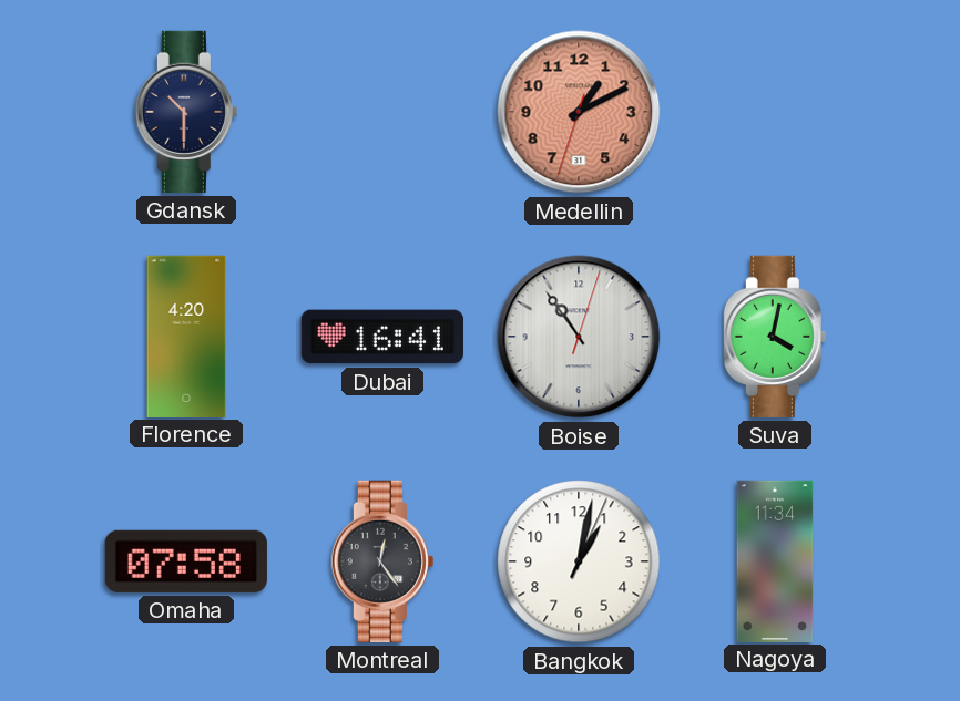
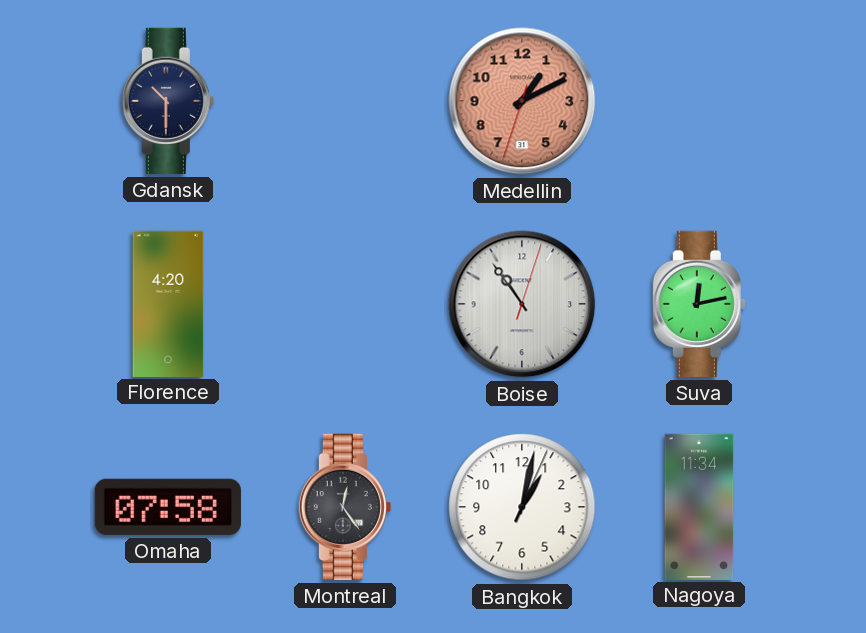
Dubai: 16:41 -> none
Suva: 4:02 -> 12:13
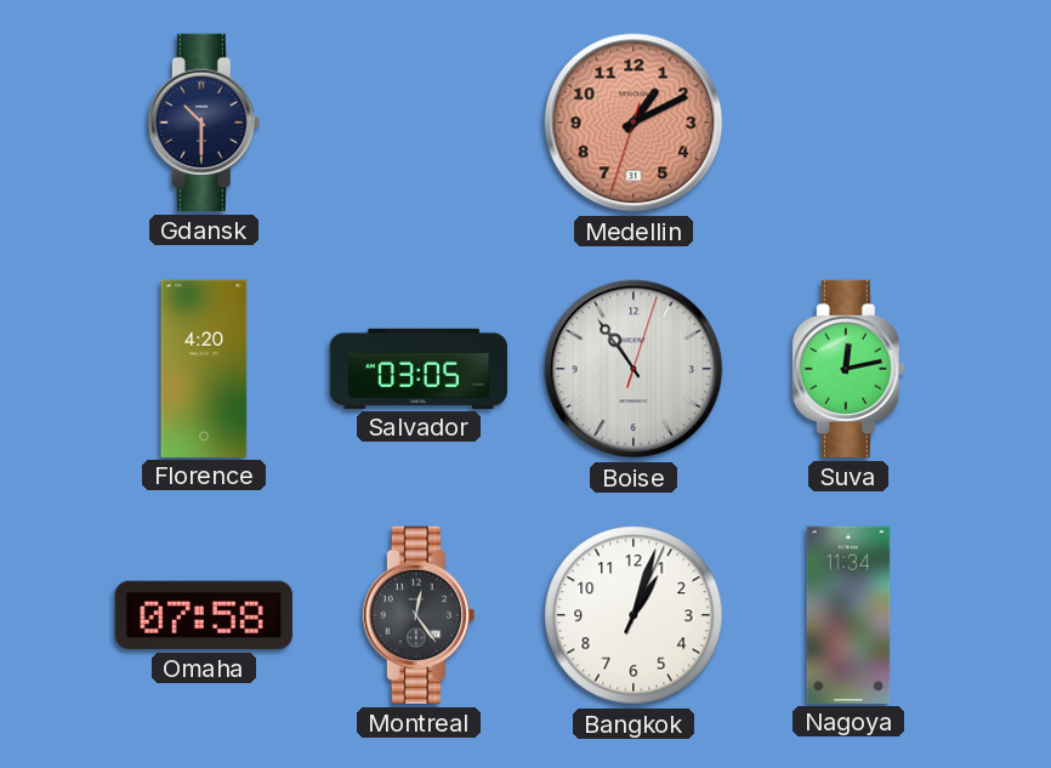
Salvador: none -> 03:05
Bangkok: 1:02 -> 1:03
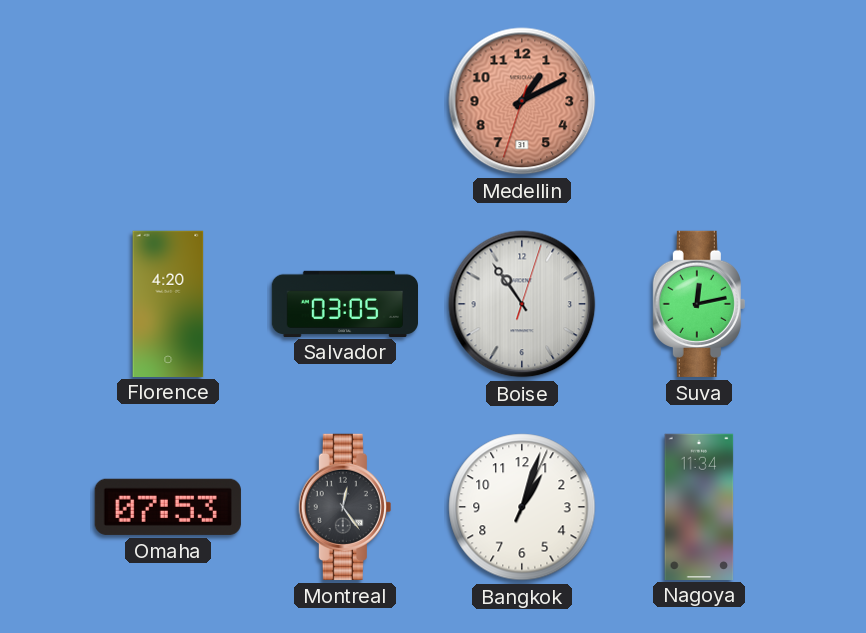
Gdansk: 10:30 -> none
Omaha: 07:58 -> 07:53
